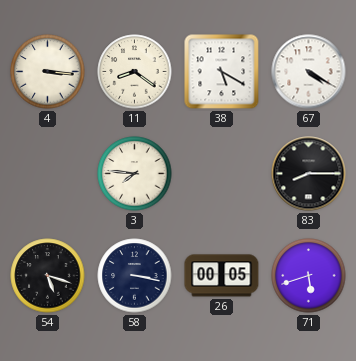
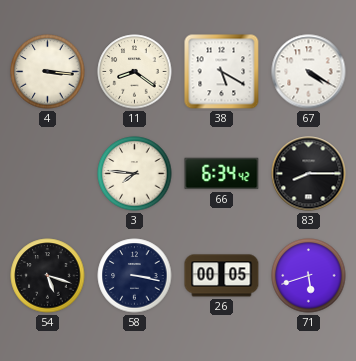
66: none -> 6:34
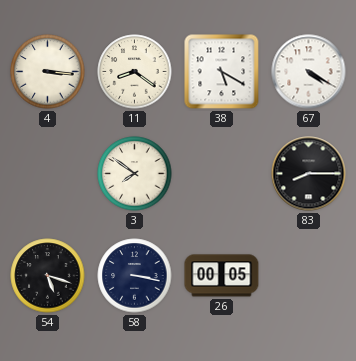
3: 7:46 -> 7:51
66: 6:34 -> none
71: 5:42 -> none
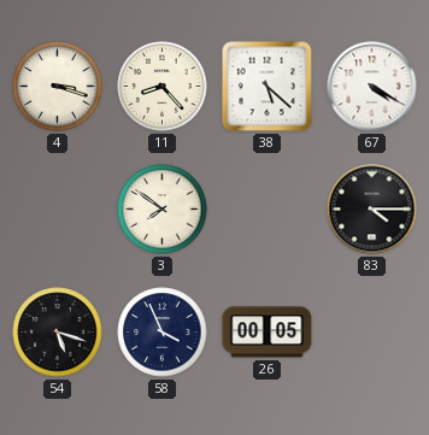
4: 3:16 -> 3:18
11: 8:21 -> 8:23
38: 5:20 -> 5:22
83: 8:15 -> 4:15
58: 3:17 -> 3:56
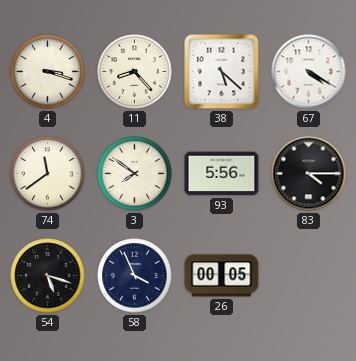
74: none -> 11:39
93: none -> 5:56
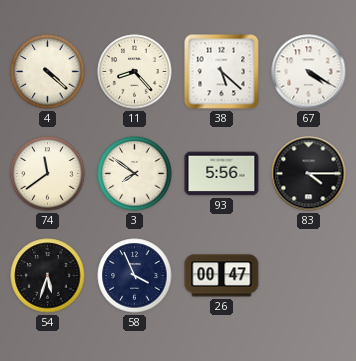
4: 3:18 -> 4:22
54: 5:18 -> 5:33
26: 00:05 -> 00:47
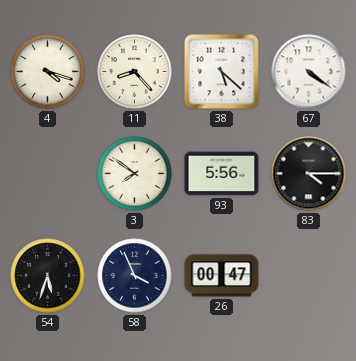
4: 4:22 -> 4:18
67: 4:20 -> 4:21
74: 11:39 -> none
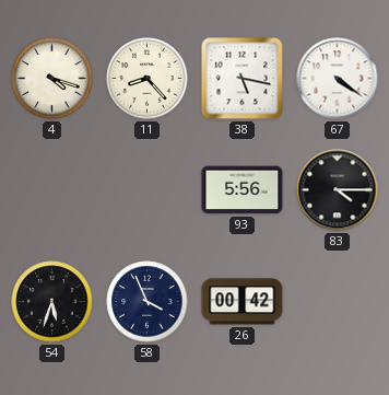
38: 5:22 -> 5:17
3: 7:51 -> none
26: 00:47 -> 00:42
